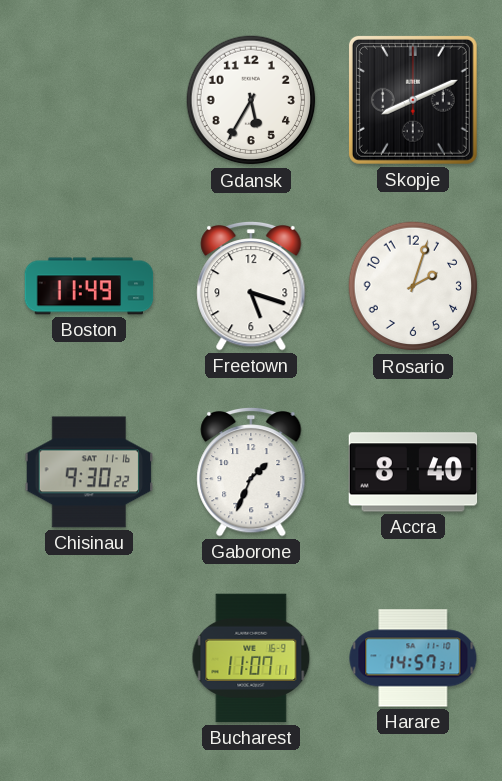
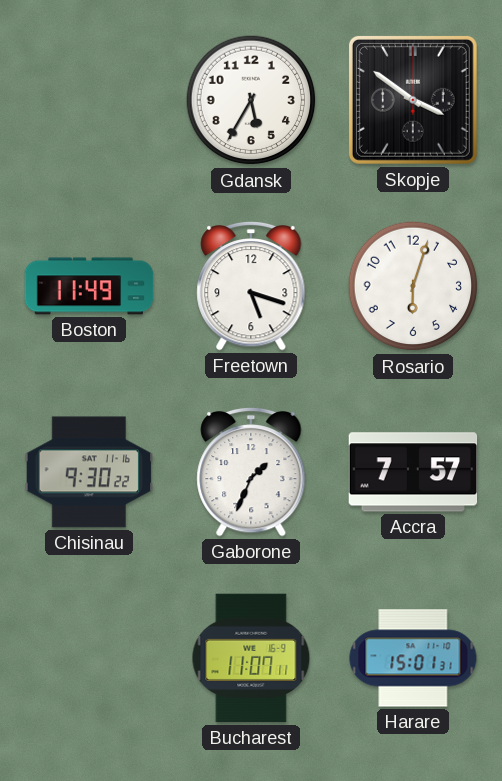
Skopje: 8:11 -> 3:51
Rosario: 2:03 -> 6:03
Accra: 8:40 -> 7:57
Harare: 14:57 -> 15:01
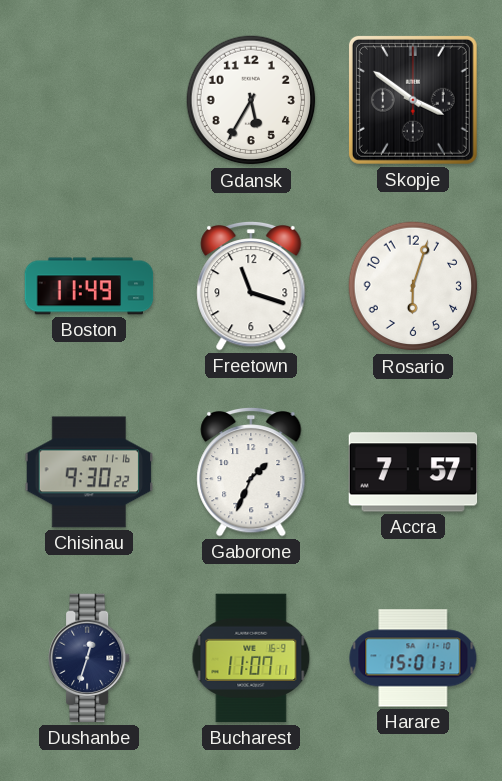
Freetown: 5:18 -> 11:18
Dushanbe: none -> 12:33
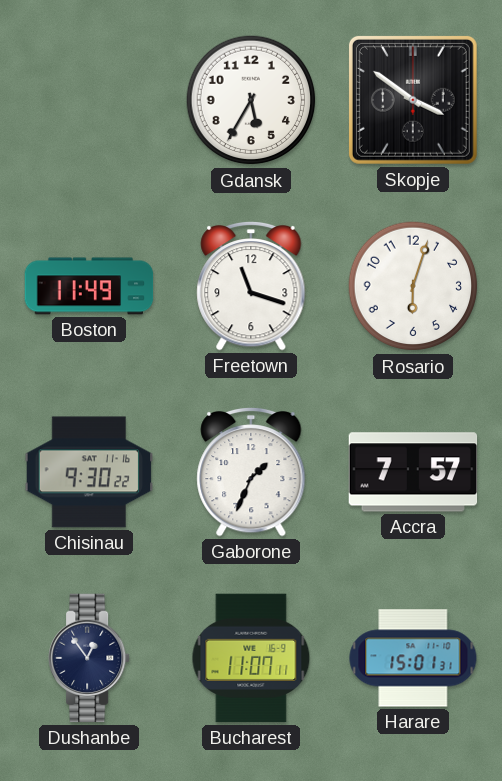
Dushanbe: 12:33 -> 12:54
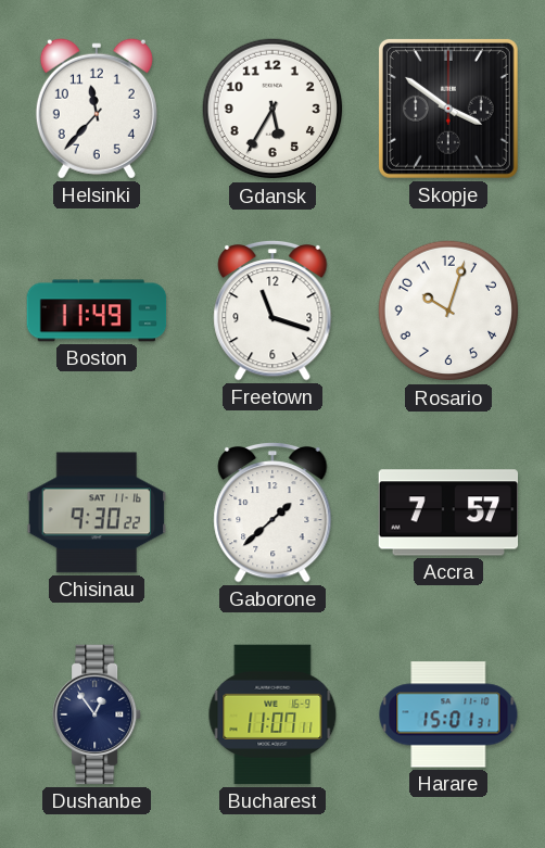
Helsinki: none -> 11:37
Rosario: 6:03 -> 10:03
Gaborone: 1:34 -> 1:38
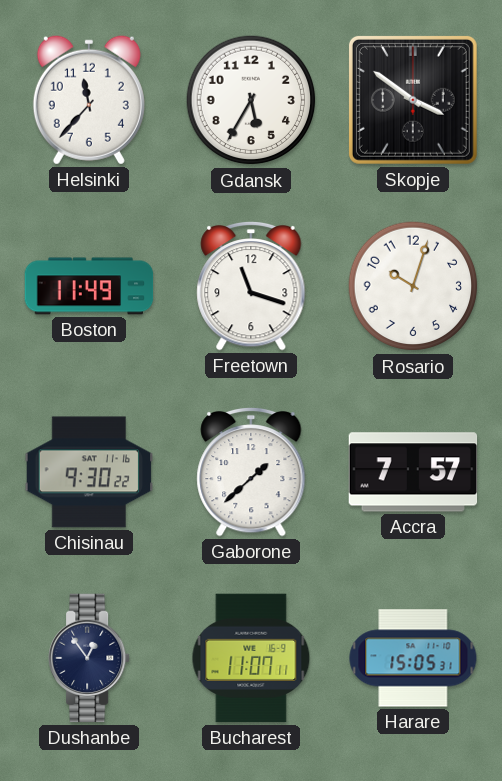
Harare: 15:01 -> 15:05
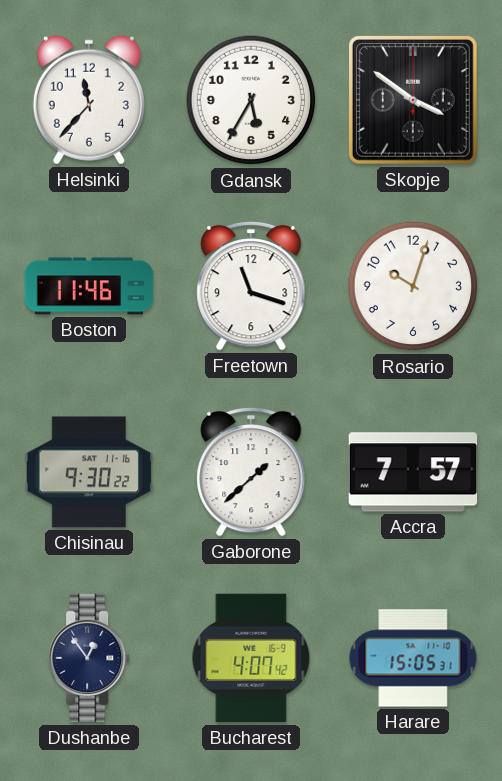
Boston: 11:49 -> 11:46
Bucharest: 11:07 -> 4:07
